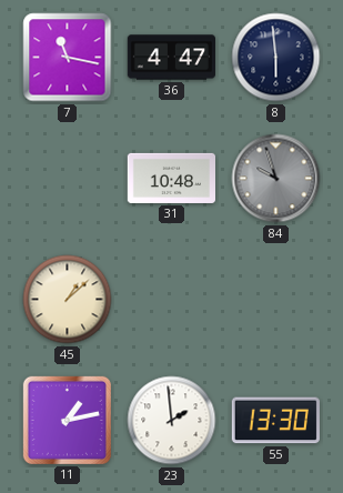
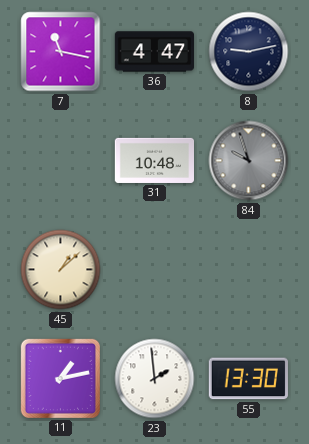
8: 5:59 -> 9:13
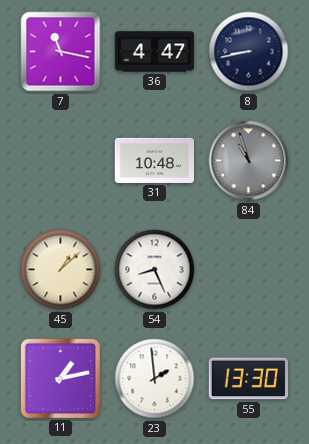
8: 9:13 -> 8:43
84: 9:57 -> 10:57
54: none -> 8:26
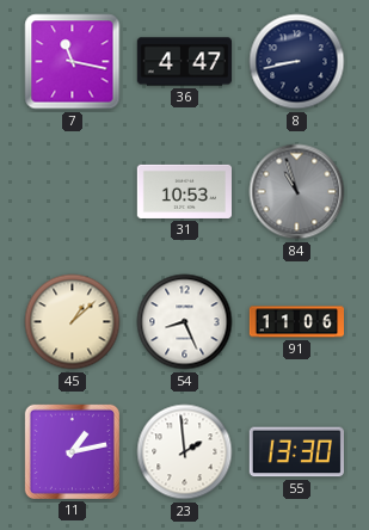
31: 10:48 -> 10:53
91: none -> 11:06
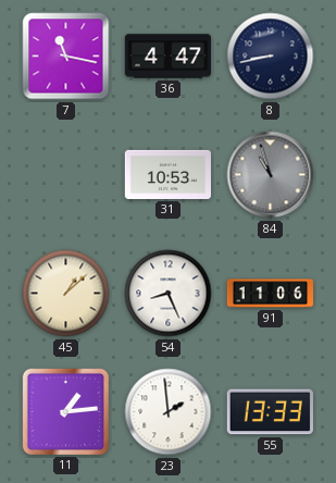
11: 1:13 -> 1:14
55: 13:30 -> 13:33
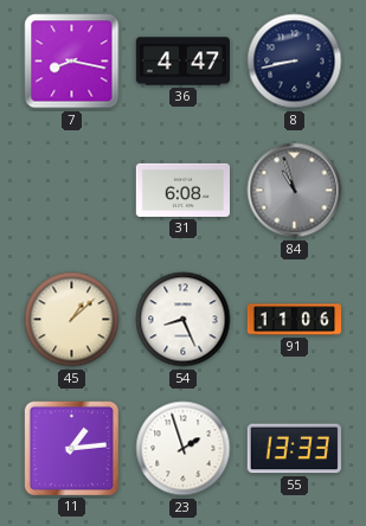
7: 11:17 -> 8:17
31: 10:53 -> 6:08
23: 1:59 -> 1:57
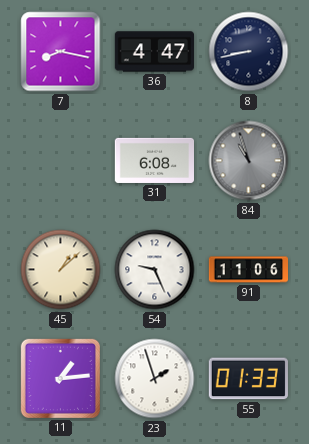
54: 8:26 -> 9:26
55: 13:33 -> 01:33
